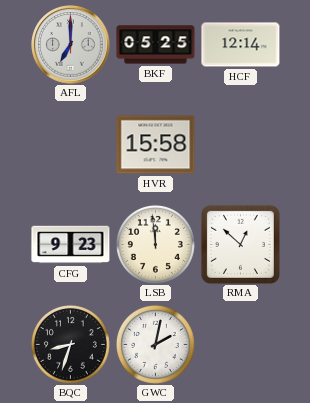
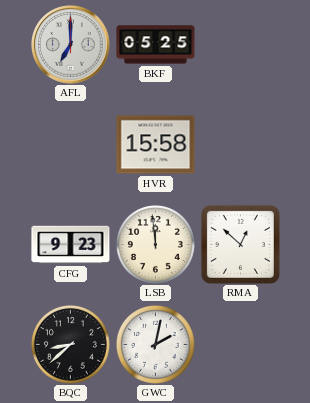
HCF: 12:14 -> none
BQC: 8:33 -> 8:38
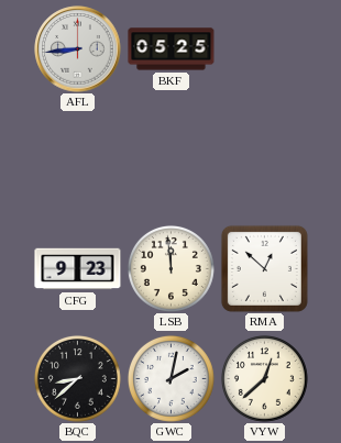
AFL: 7:00 -> 8:44
HVR: 15:58 -> none
VYW: none -> 12:38
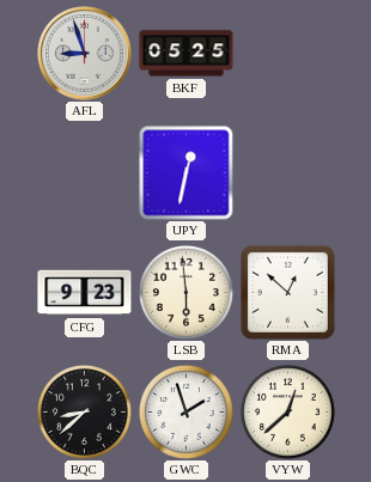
AFL: 8:44 -> 8:57
UPY: none -> 12:32
LSB: 11:59 -> 5:59
GWC: 2:02 -> 1:57
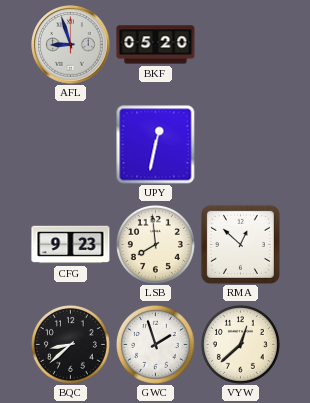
BKF: 05:25 -> 05:20
LSB: 5:59 -> 7:59
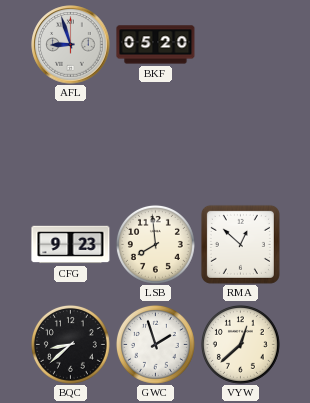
UPY: 12:32 -> none
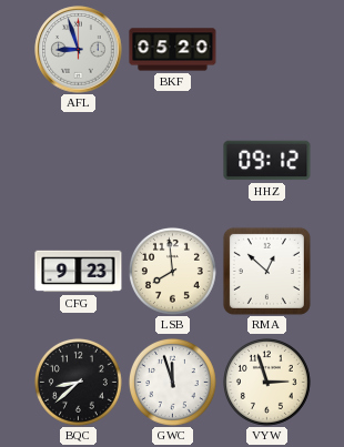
HHZ: none -> 09:12
GWC: 1:57 -> 11:57
VYW: 12:38 -> 2:57
